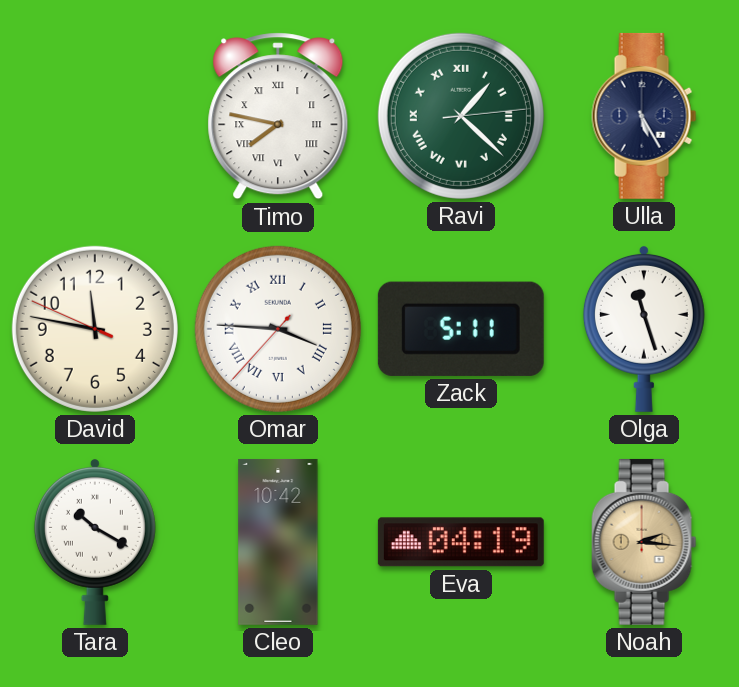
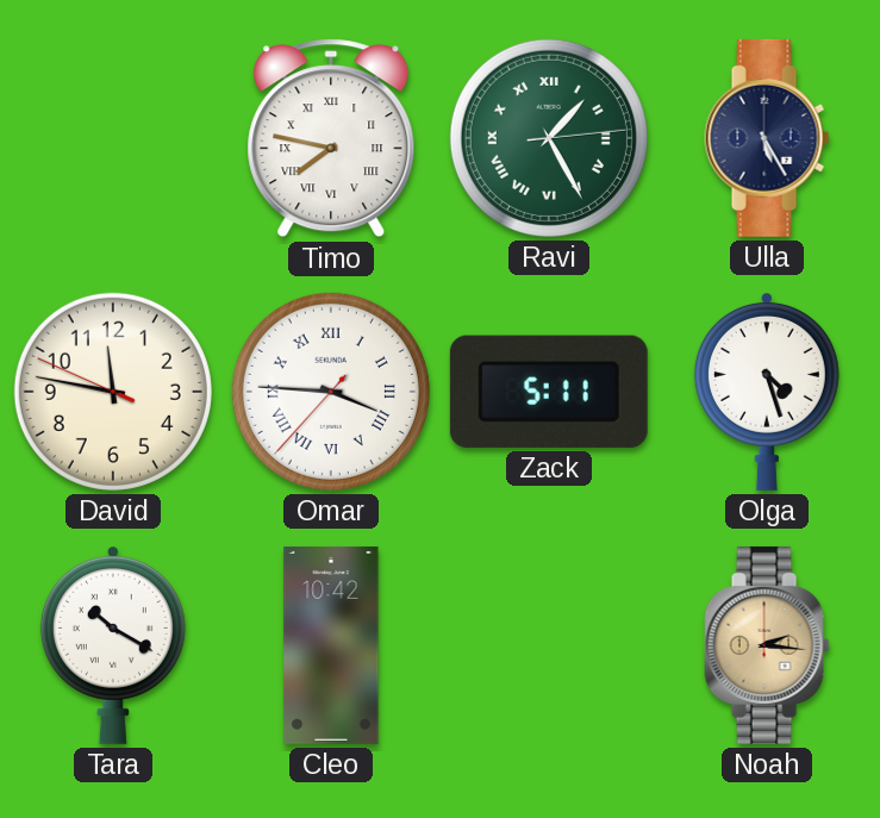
Ravi: 1:22 -> 1:25
Olga: 11:27 -> 4:27
Eva: 04:19 -> none
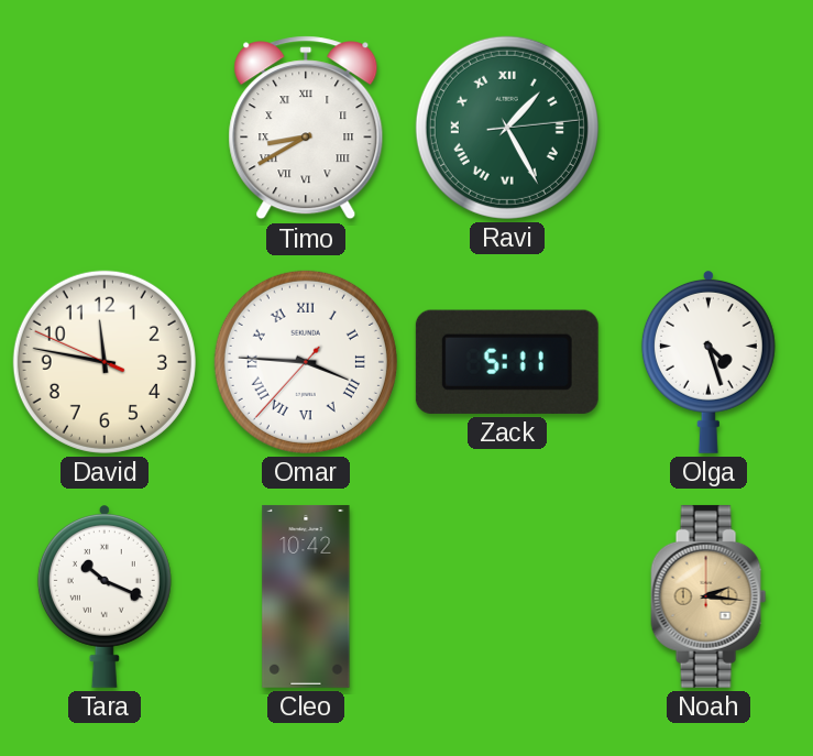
Timo: 7:47 -> 8:40
Ulla: 5:25 -> none
Tara: 10:20 -> 10:19
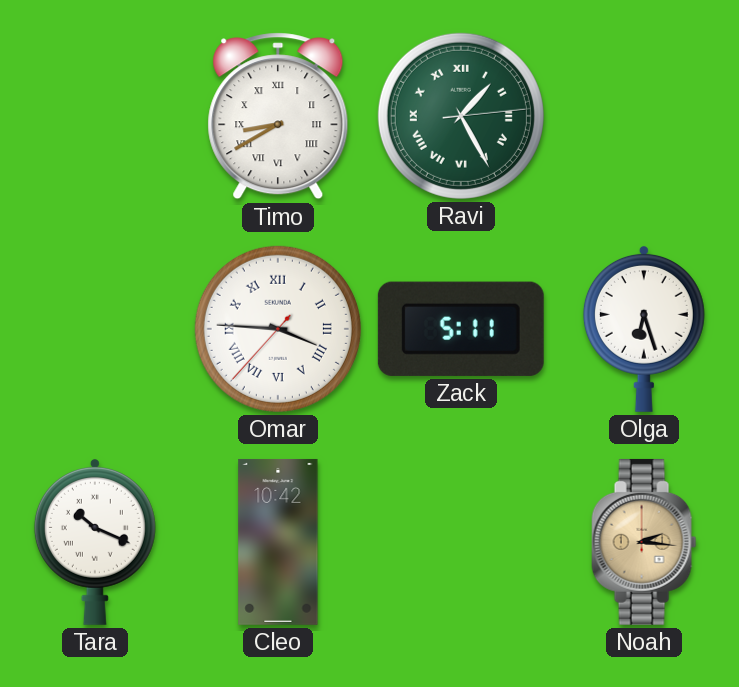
David: 11:46 -> none
Olga: 4:27 -> 6:27
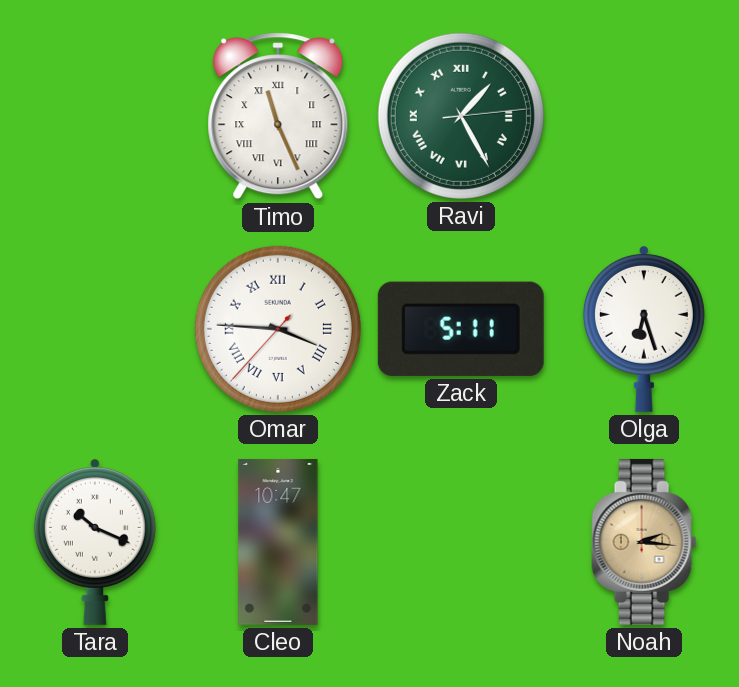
Timo: 8:40 -> 11:26
Cleo: 10:42 -> 10:47
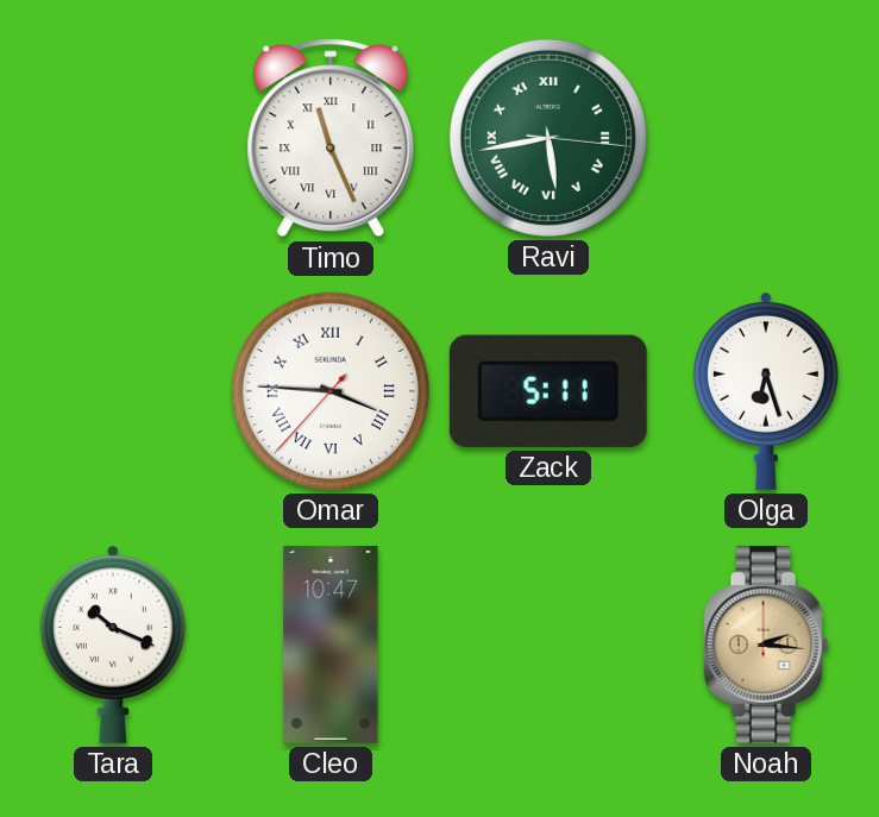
Ravi: 1:25 -> 5:43
